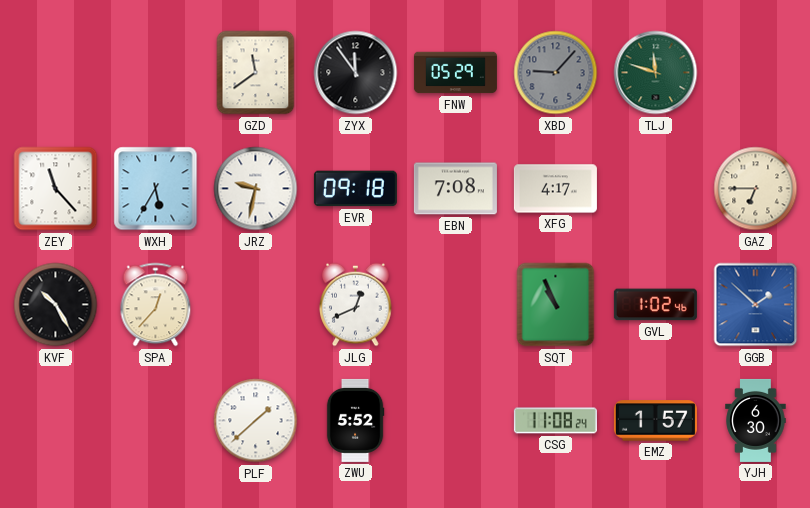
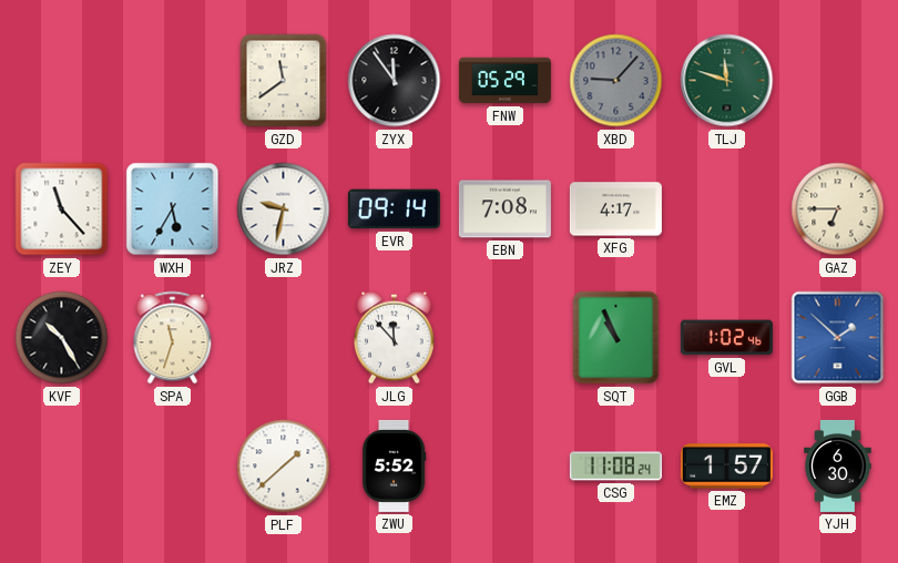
EVR: 09:18 -> 09:14
SPA: 12:37 -> 11:33
JLG: 12:41 -> 11:53
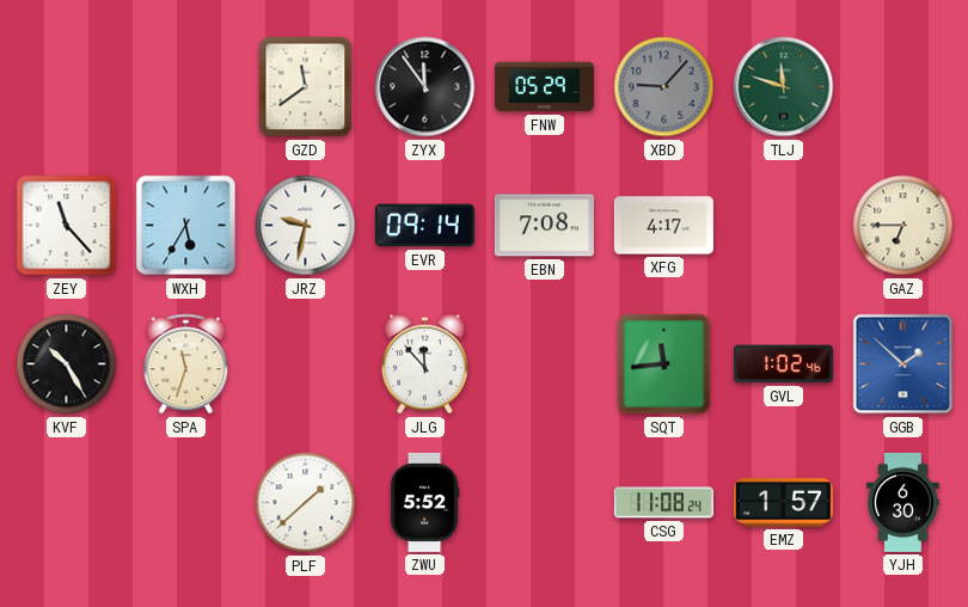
SQT: 10:56 -> 11:44
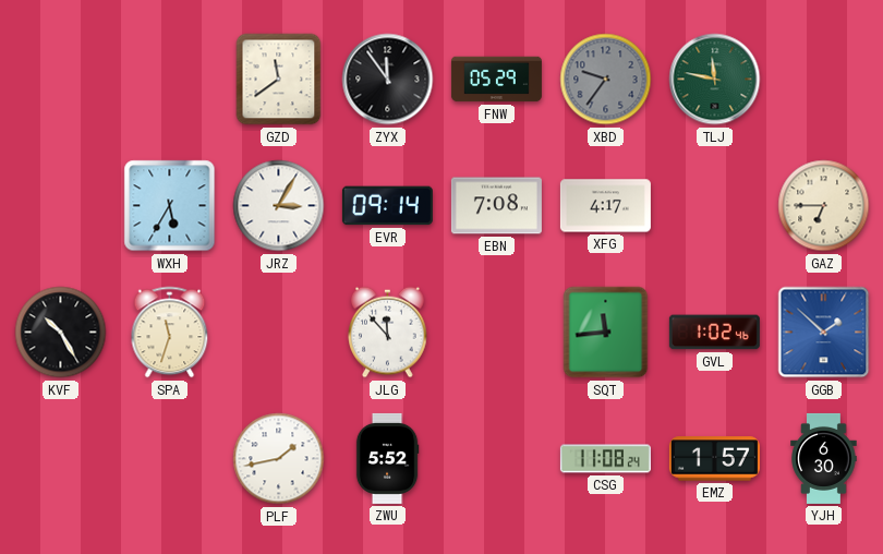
XBD: 9:07 -> 9:36
TLJ: 11:48 -> 11:47
ZEY: 11:23 -> none
JRZ: 9:32 -> 3:05
PLF: 1:38 -> 1:43
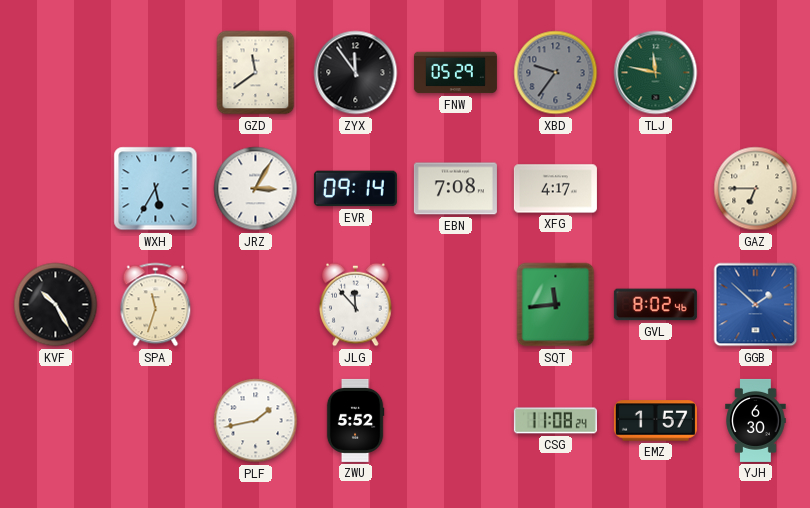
GVL: 1:02 -> 8:02
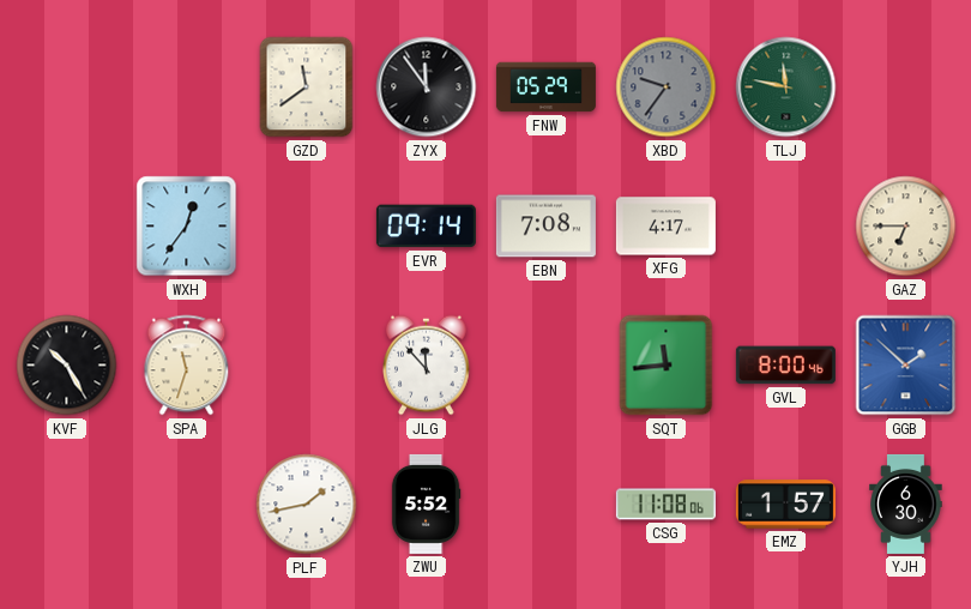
WXH: 5:35 -> 12:36
JRZ: 3:05 -> none
GVL: 8:02 -> 8:00
CSG: 11:08:24 -> 11:08:06
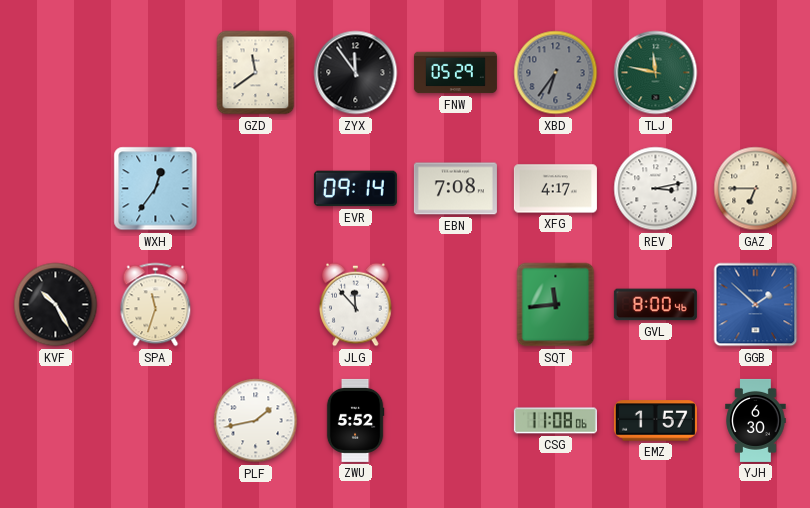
XBD: 9:36 -> 6:36
REV: none -> 3:13
